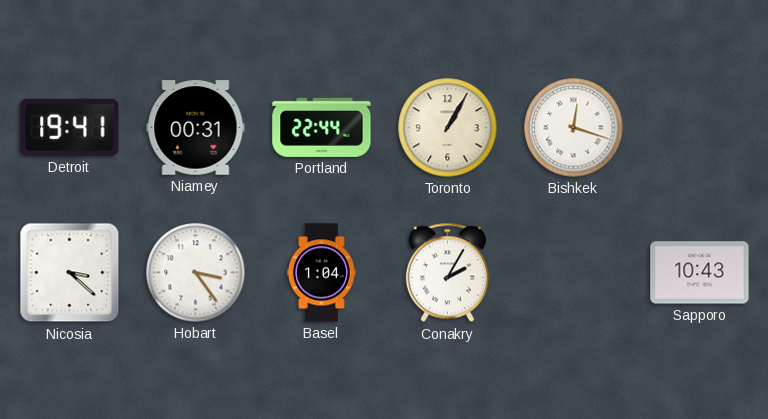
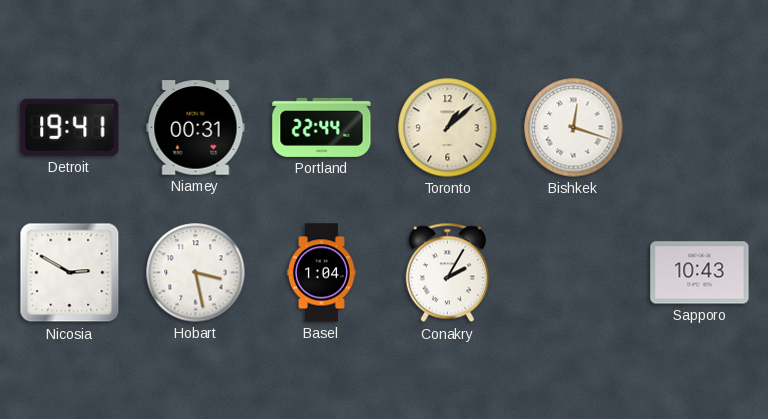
Toronto: 1:05 -> 1:08
Nicosia: 3:22 -> 2:50
Hobart: 3:24 -> 3:28
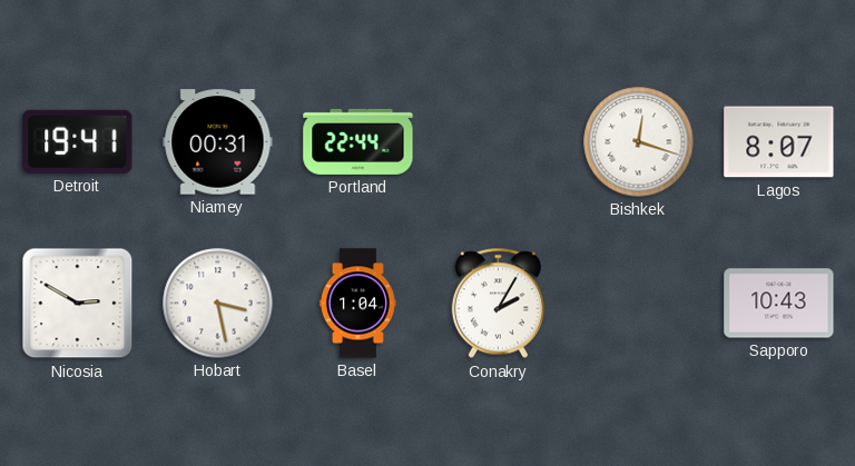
Toronto: 1:08 -> none
Lagos: none -> 8:07
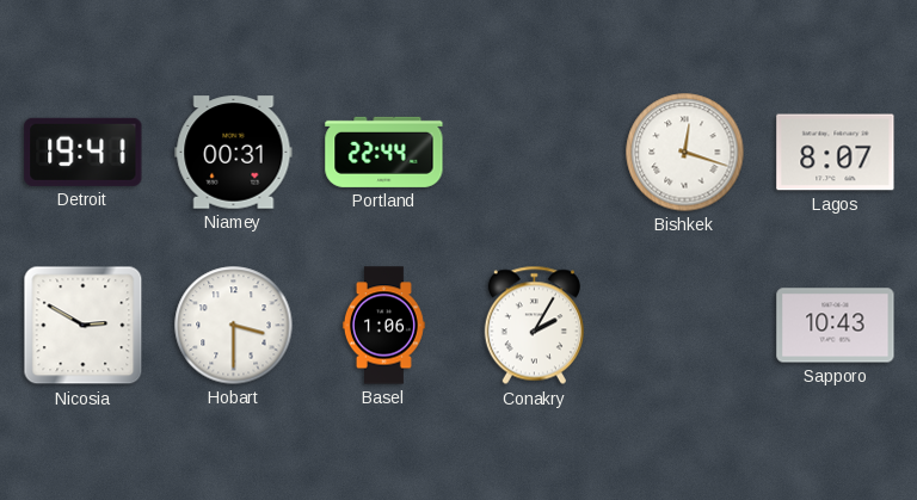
Hobart: 3:28 -> 3:30
Basel: 1:04 -> 1:06
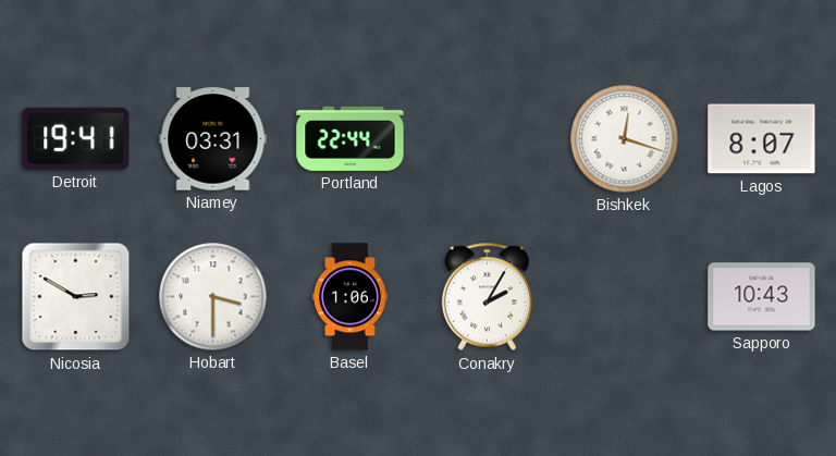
Niamey: 00:31 -> 03:31
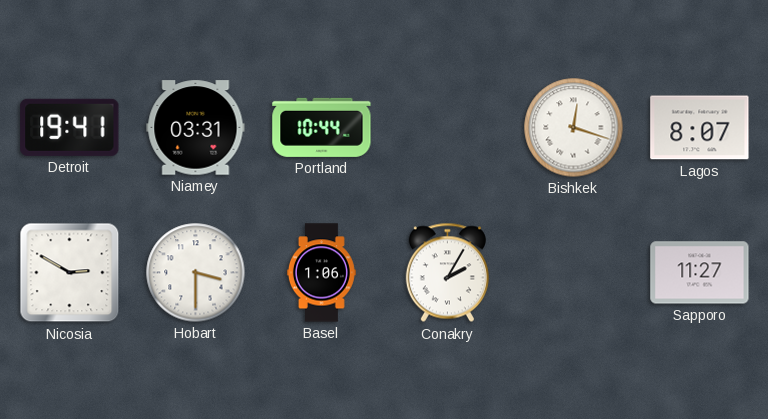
Portland: 22:44 -> 10:44
Sapporo: 10:43 -> 11:27
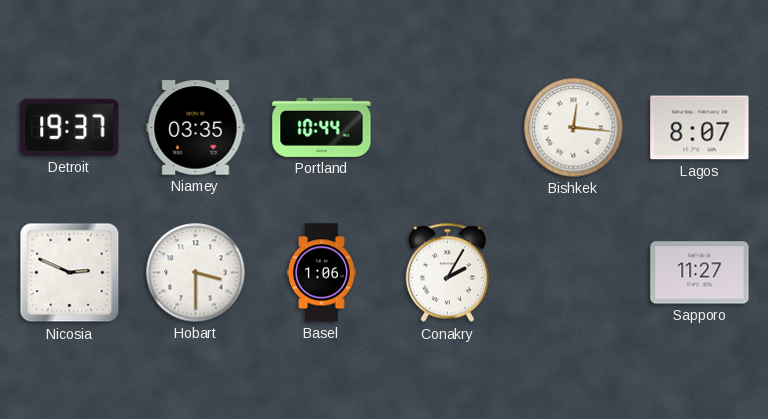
Detroit: 19:41 -> 19:37
Niamey: 03:31 -> 03:35
Bishkek: 12:18 -> 12:16
Nicosia: 2:50 -> 2:49
